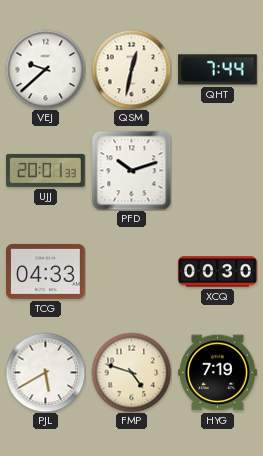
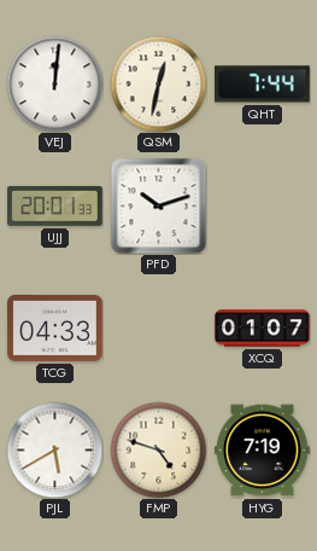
VEJ: 9:38 -> 12:01
XCQ: 00:30 -> 01:07
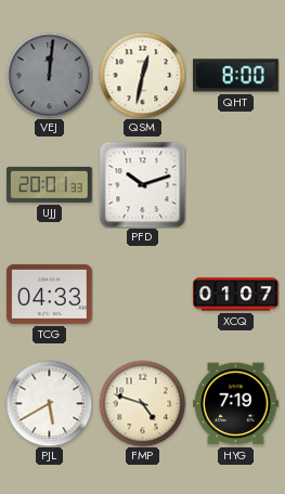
VEJ dial: white -> grey
QHT: 7:44 -> 8:00
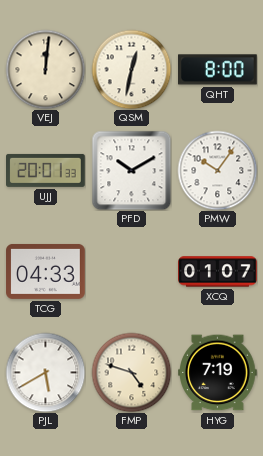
VEJ dial: grey -> cream
PFD: 10:12 -> 10:10
PMW: none -> 10:06
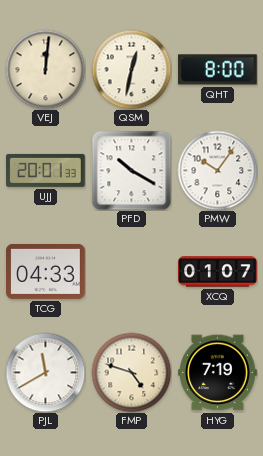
PFD: 10:10 -> 10:20
PJL: 5:40 -> 11:40
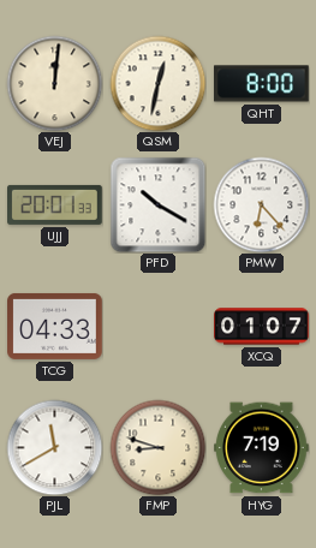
PMW: 10:06 -> 6:23
FMP: 4:48 -> 8:48
